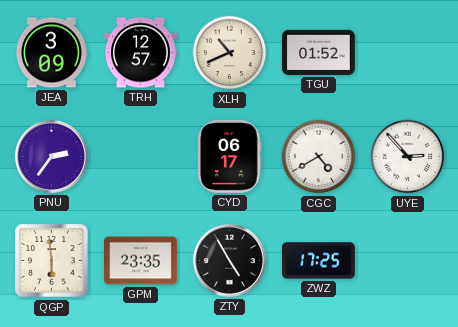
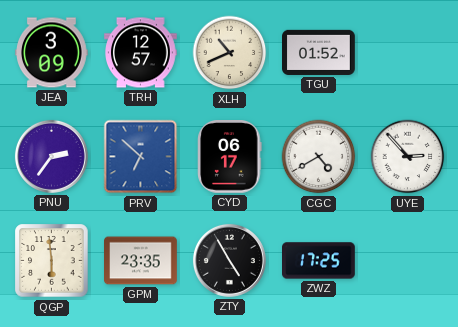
PRV: none -> 6:52
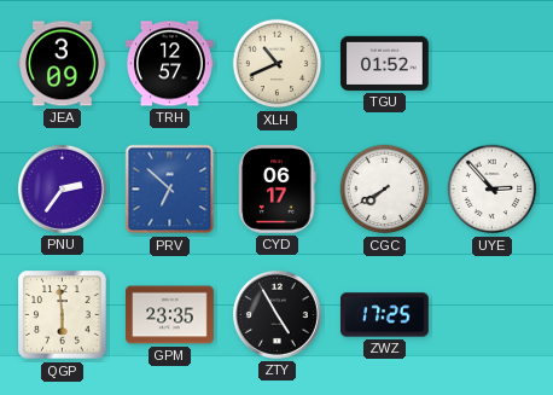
CGC: 4:40 -> 7:40
